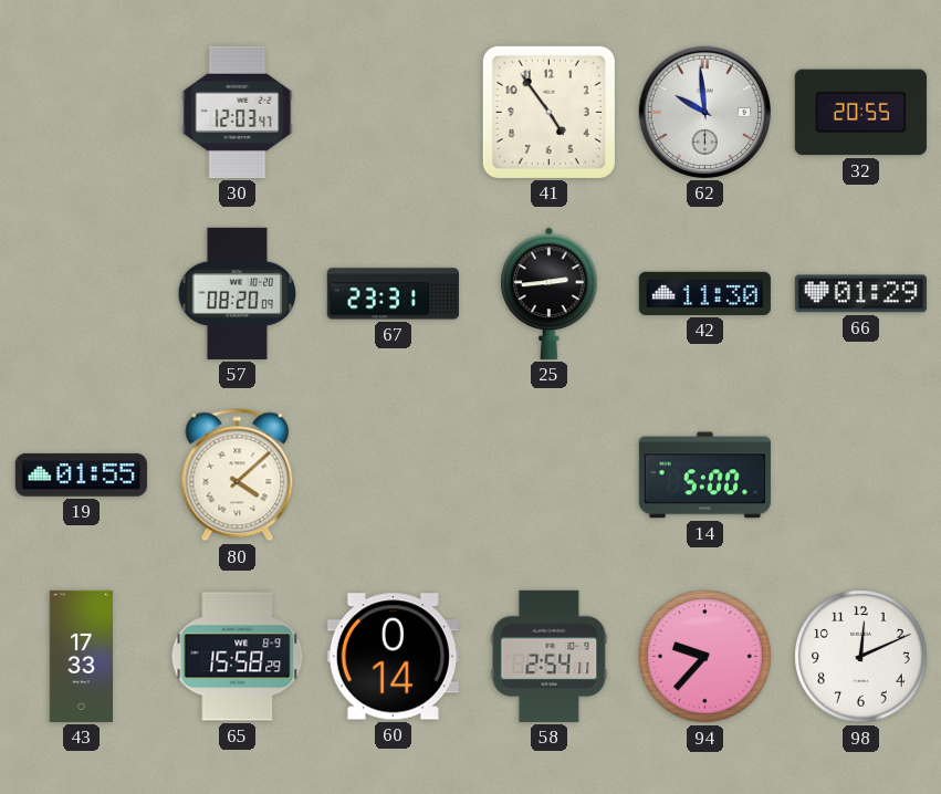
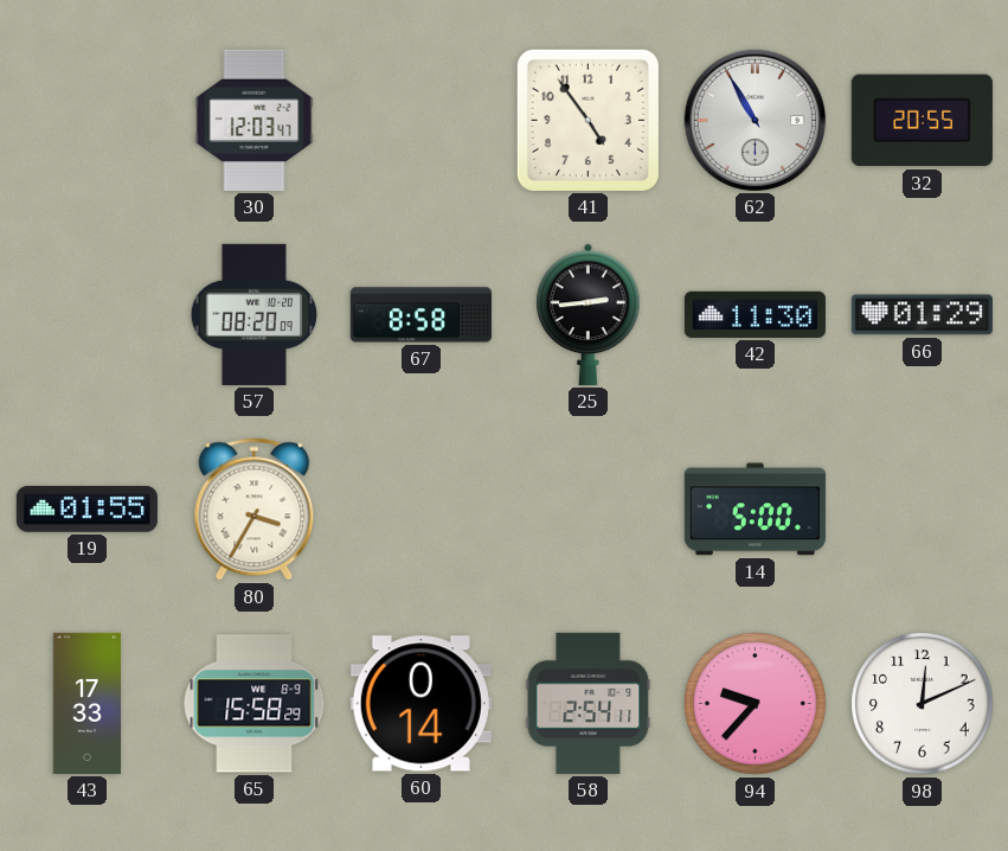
62: 9:59 -> 10:55
67: 23:31 -> 8:58
80: 4:08 -> 3:35
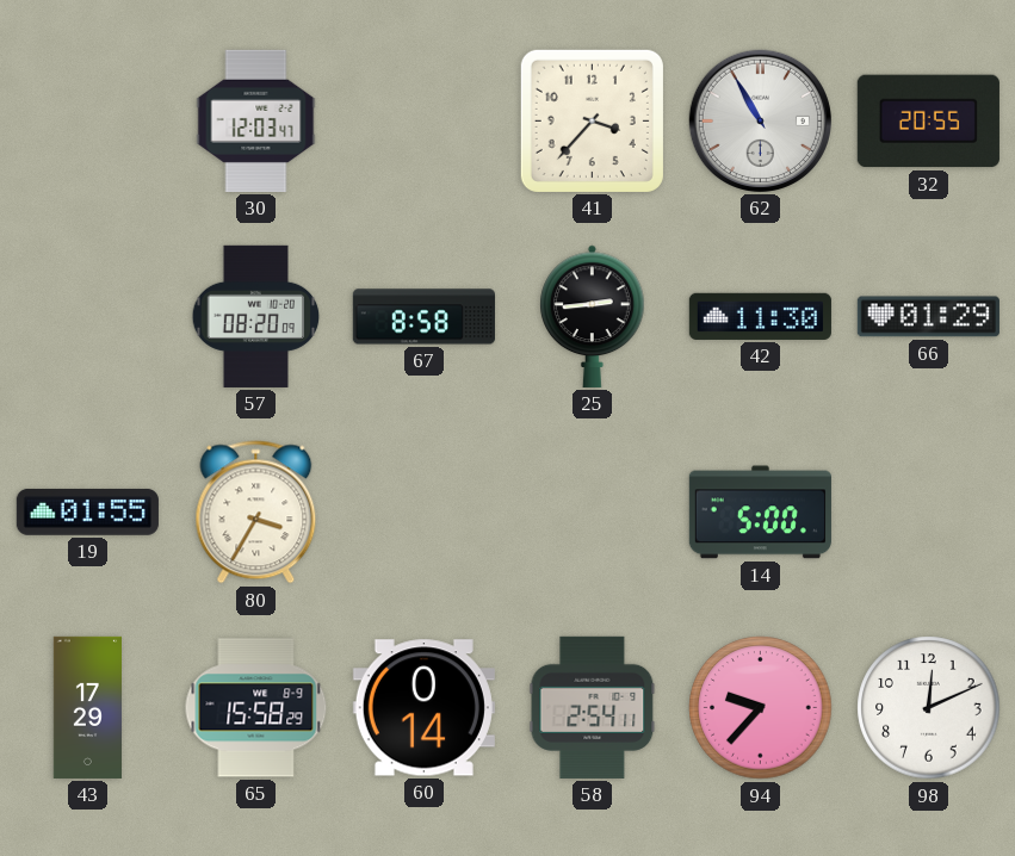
41: 4:54 -> 3:37
43: 17:33 -> 17:29
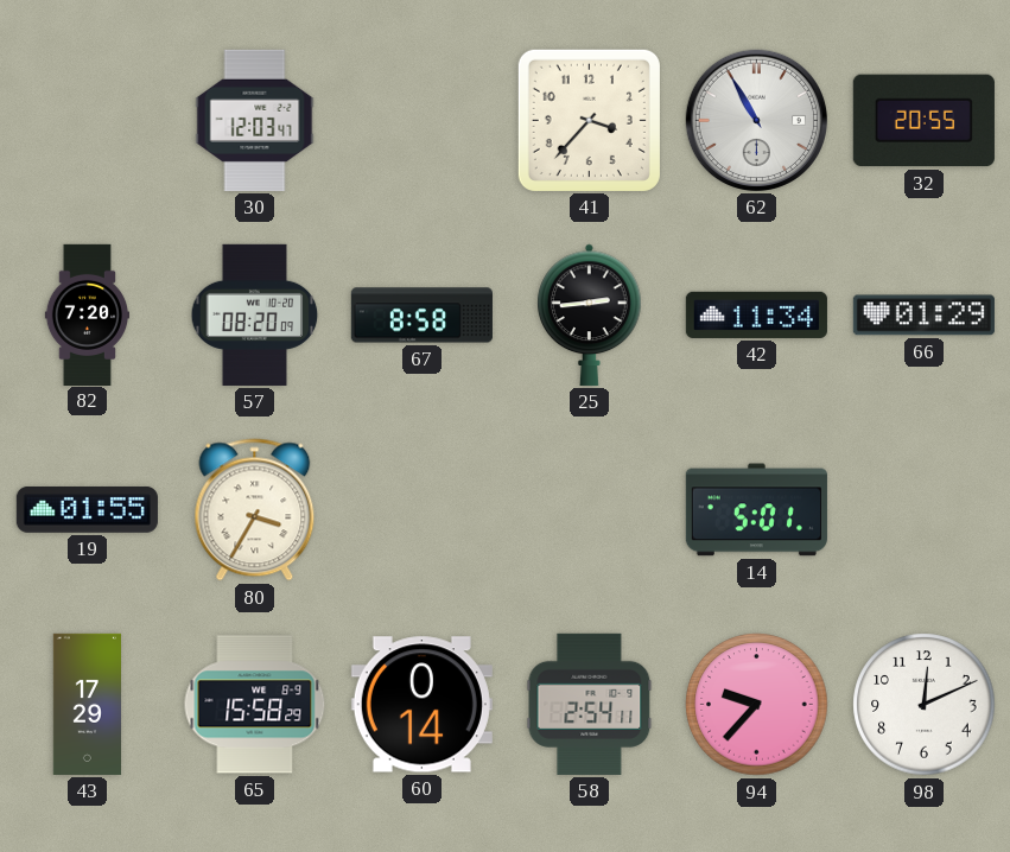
82: none -> 7:20
42: 11:30 -> 11:34
14: 5:00 -> 5:01
